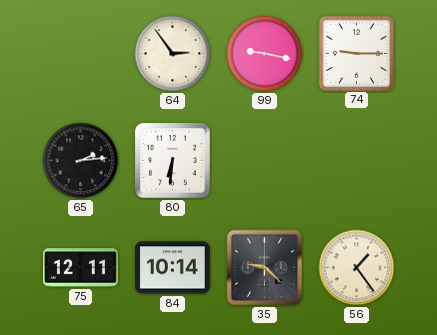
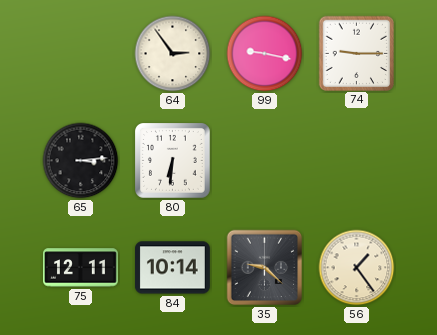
65: 2:14 -> 3:14
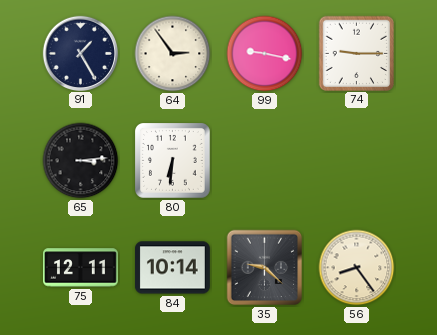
91: none -> 1:25
56: 1:24 -> 8:24
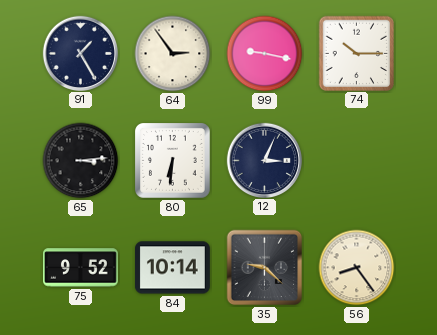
74: 9:15 -> 10:15
12: none -> 3:04
75: 12:11 -> 9:52
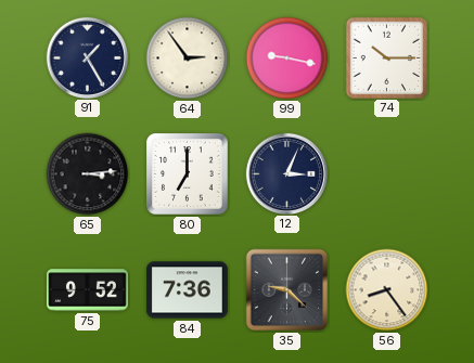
80: 6:31 -> 7:00
84: 10:14 -> 7:36
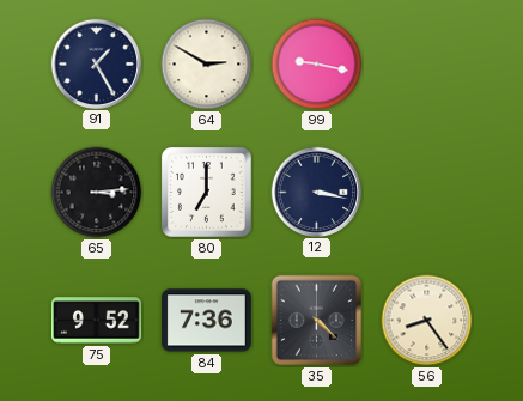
64: 2:54 -> 2:50
74: 10:15 -> none
12: 3:04 -> 3:17
35: 9:22 -> 4:22
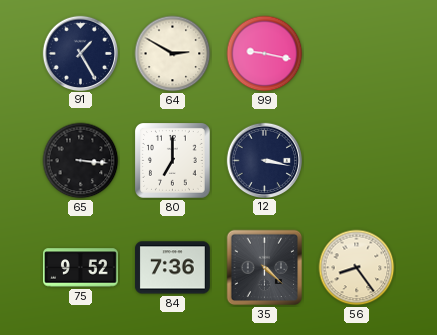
65: 3:14 -> 3:16
